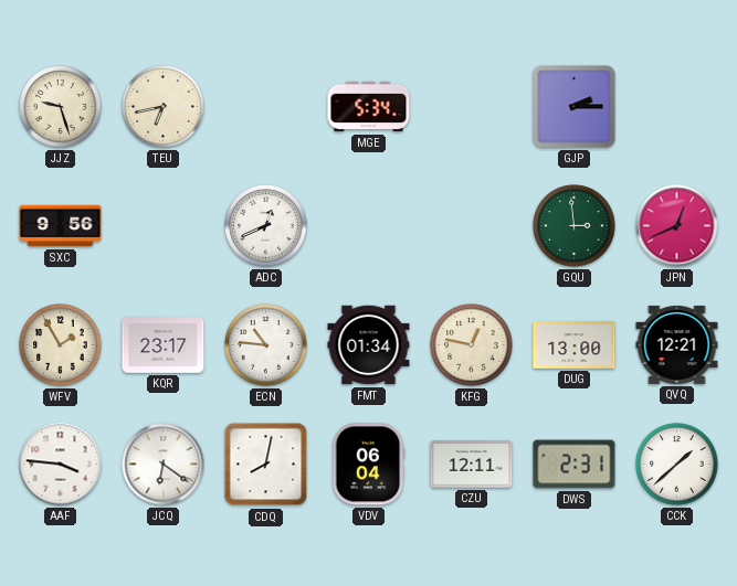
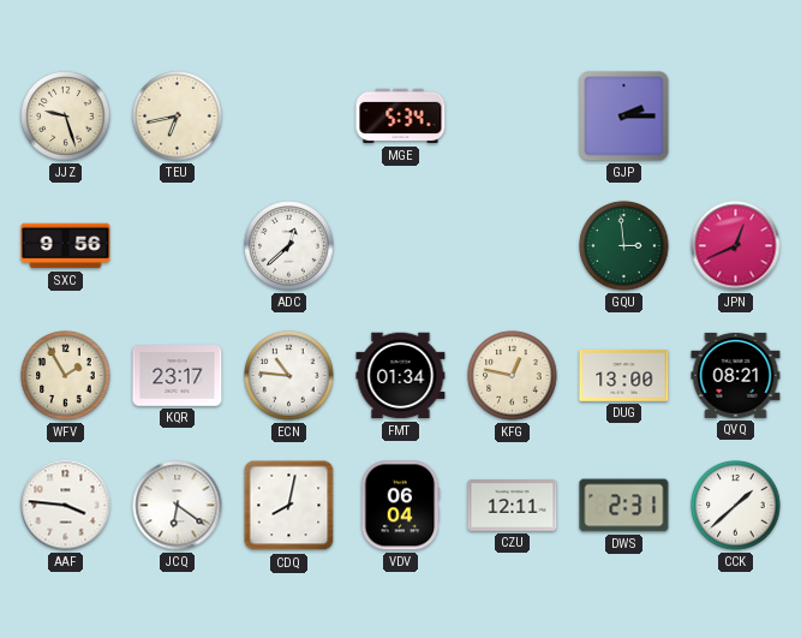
ADC: 12:41 -> 12:38
QVQ: 12:21 -> 08:21
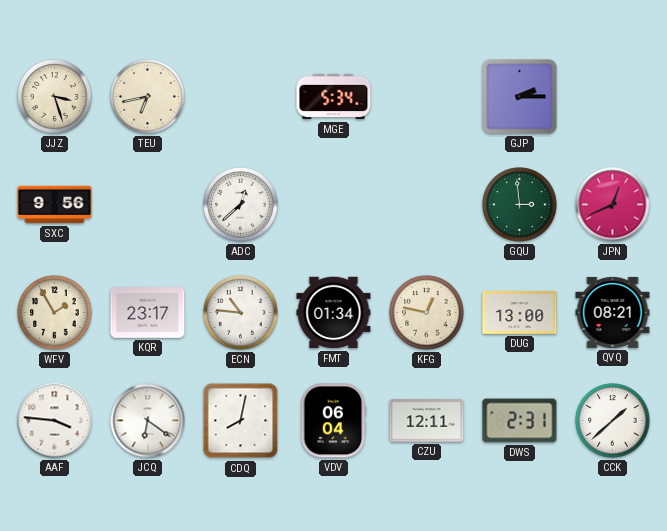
JJZ: 9:27 -> 3:27
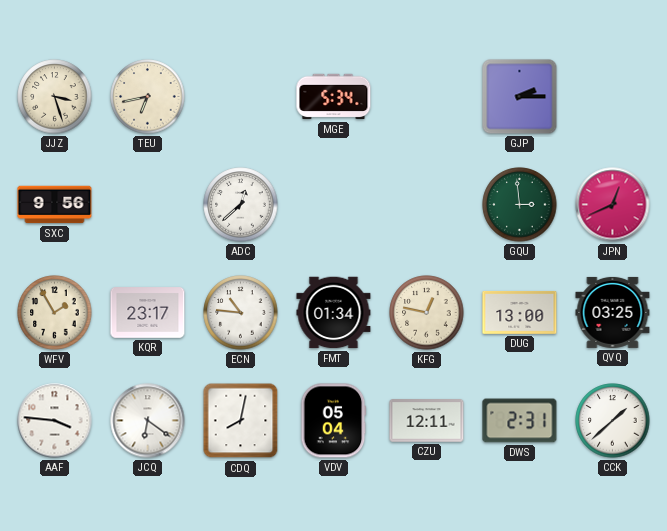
QVQ: 08:21 -> 03:25
VDV: 06:04 -> 05:04
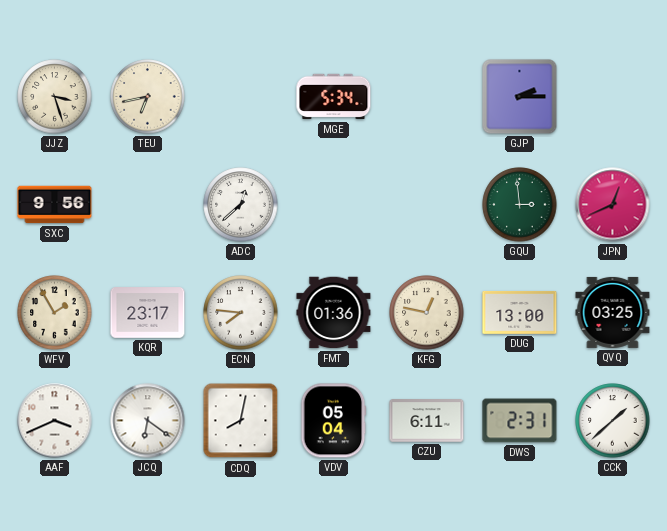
ECN: 10:46 -> 7:46
FMT: 01:34 -> 01:36
AAF: 3:46 -> 3:41
CZU: 12:11 -> 6:11
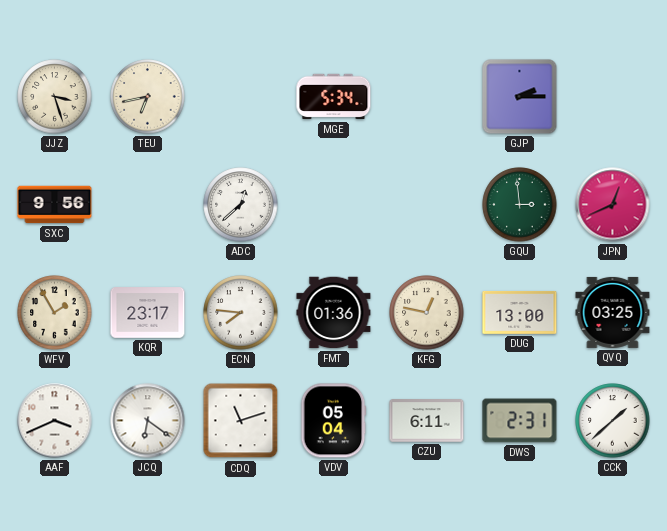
CDQ: 8:02 -> 11:12
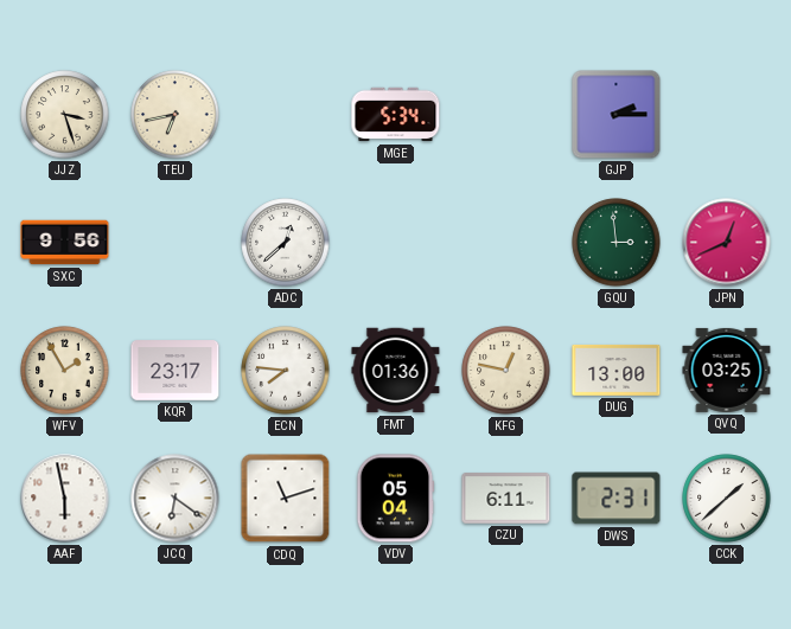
AAF: 3:41 -> 5:58
